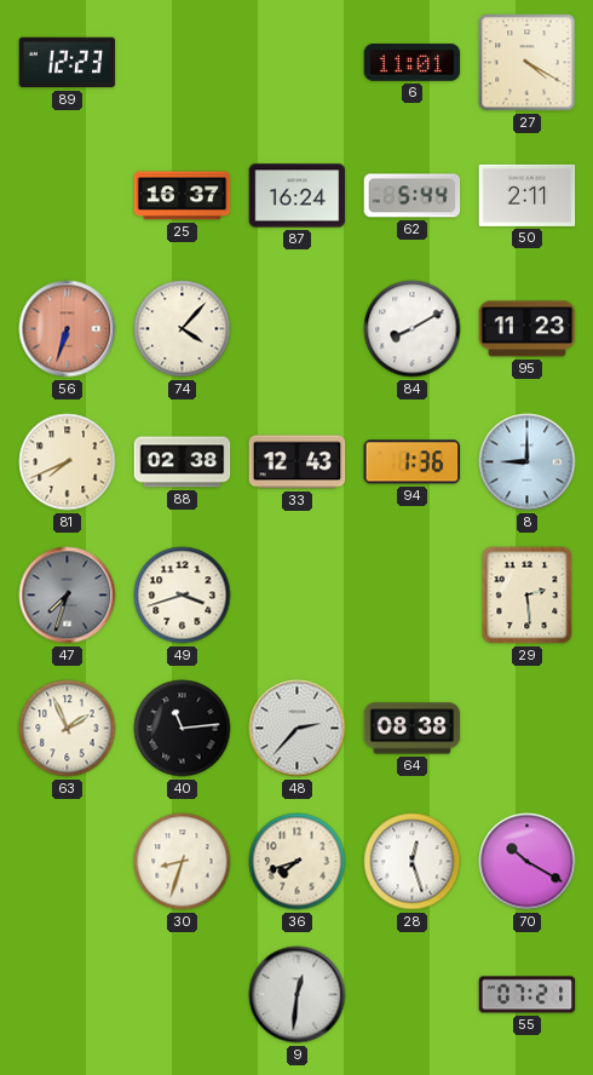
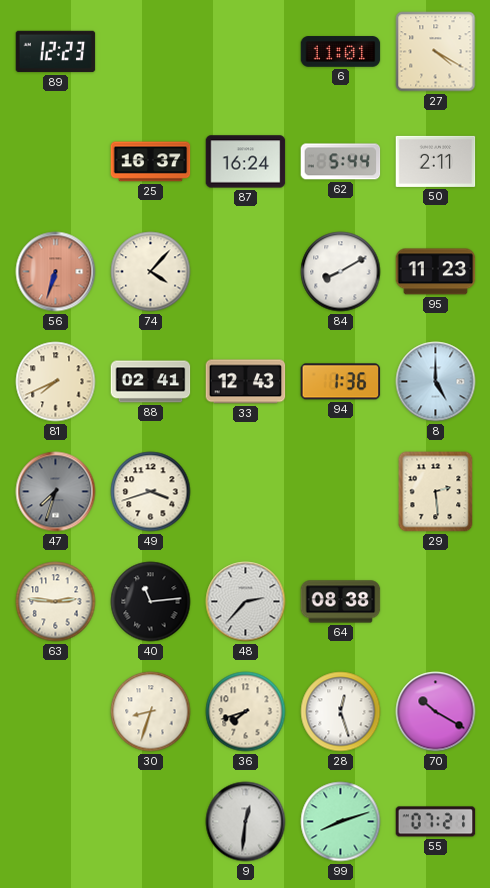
88: 02:38 -> 02:41
8: 9:00 -> 5:00
63: 1:56 -> 2:46
99: none -> 8:12
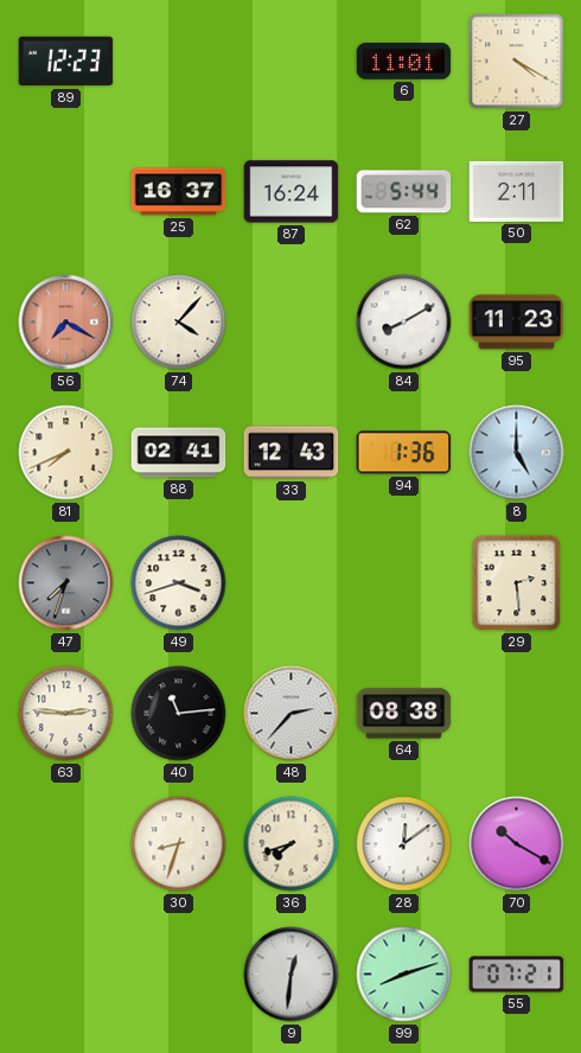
56: 6:33 -> 7:20
28: 12:27 -> 12:09
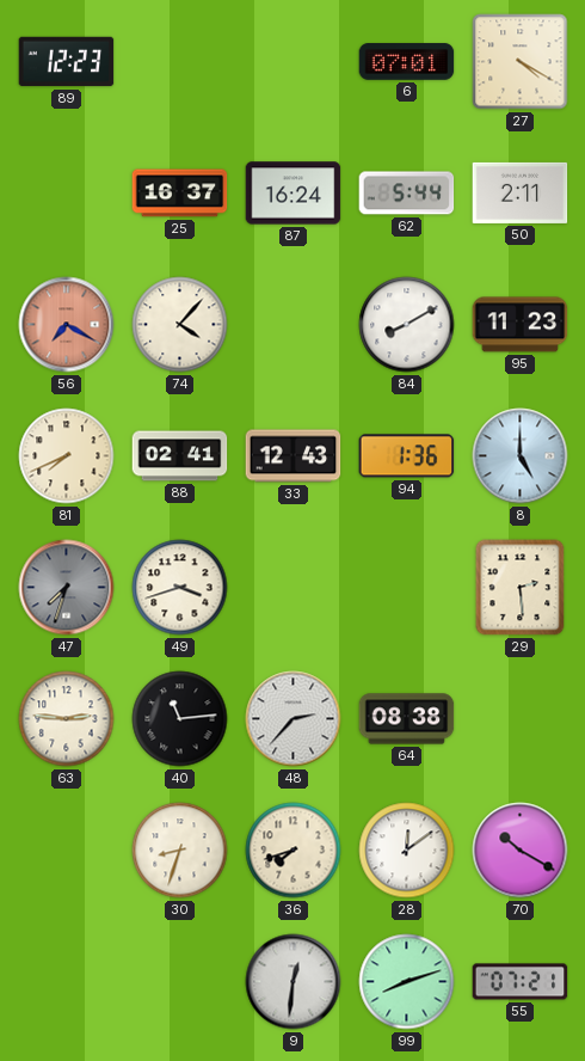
6: 11:01 -> 07:01
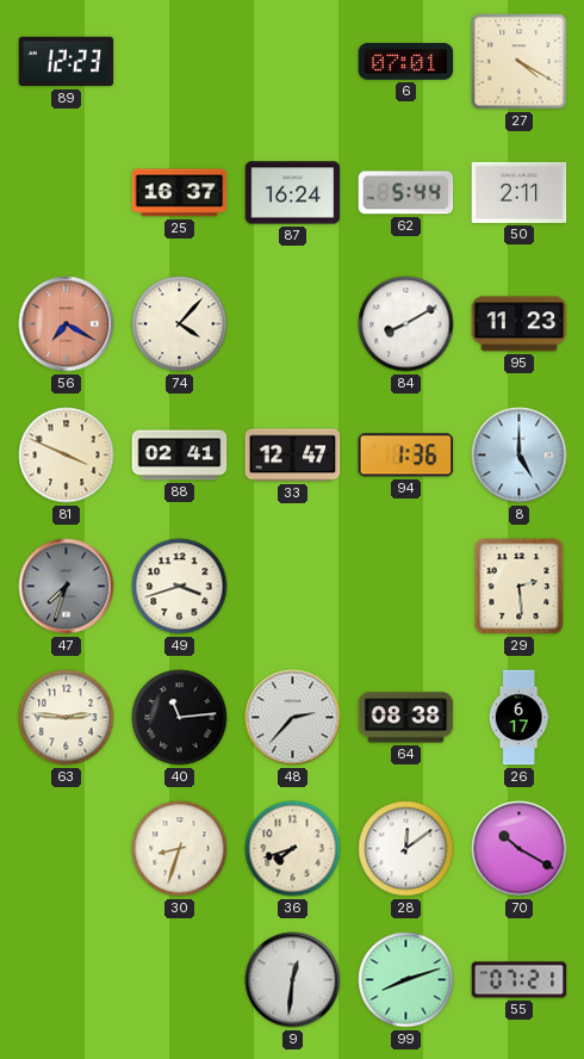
81: 7:41 -> 3:49
33: 12:43 -> 12:47
26: none -> 6:17
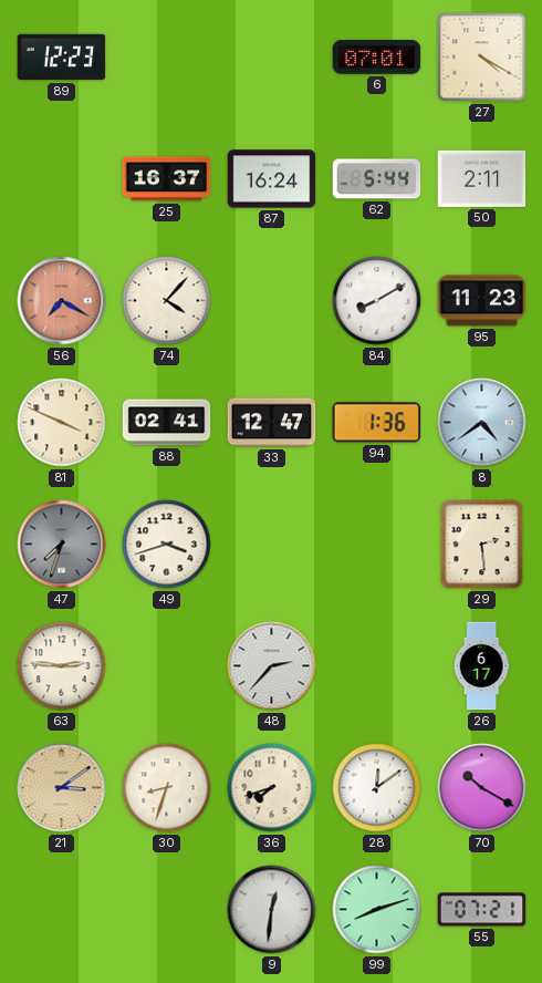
8: 5:00 -> 4:39
40: 11:14 -> none
64: 08:38 -> none
21: none -> 3:09
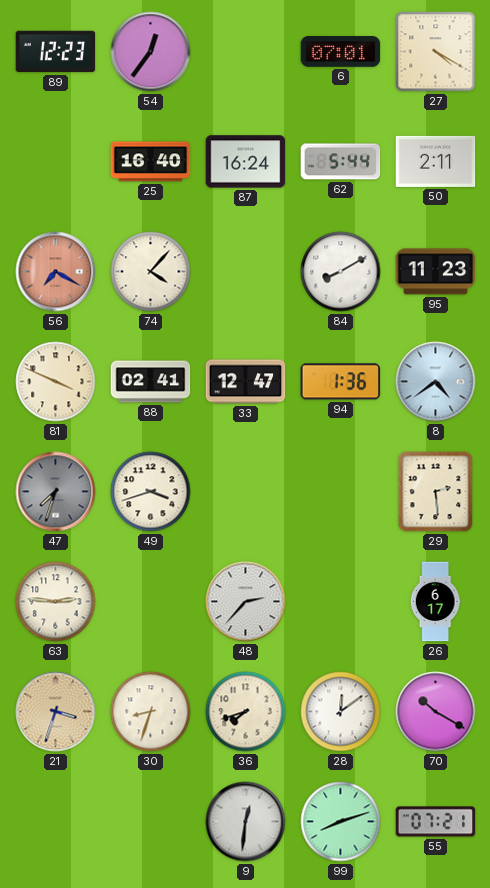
54: none -> 12:36
25: 16:37 -> 16:40
21: 3:09 -> 3:33
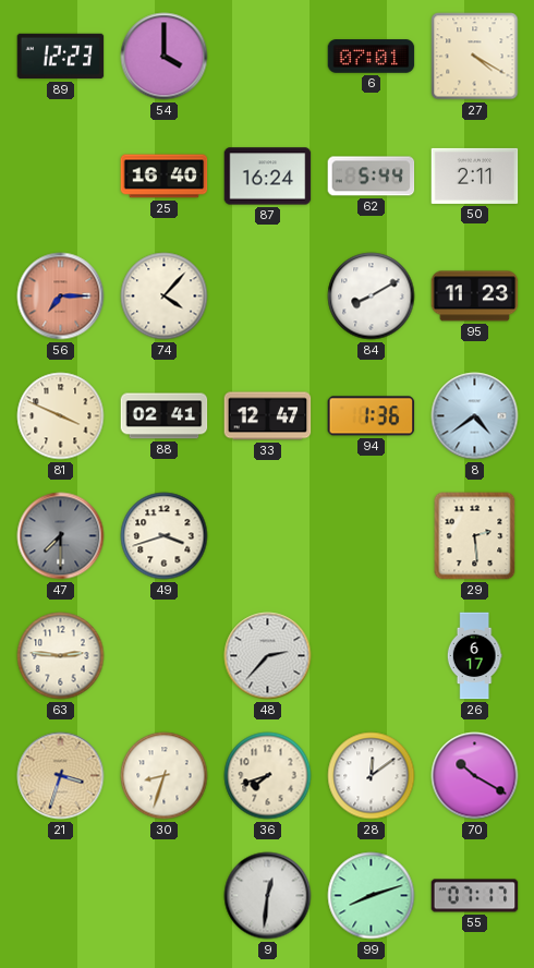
54: 12:36 -> 4:00
56: 7:20 -> 7:15
47: 7:33 -> 7:30
55: 07:21 -> 07:17
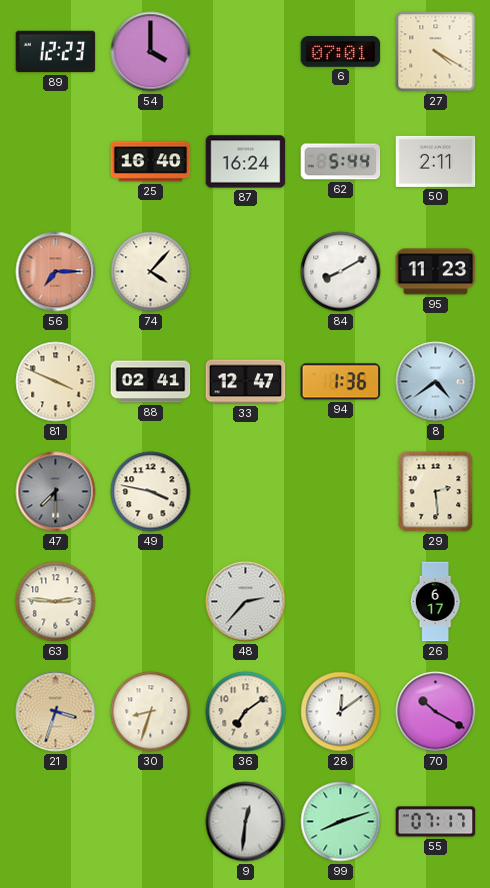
49: 3:42 -> 3:47
36: 7:42 -> 7:09
